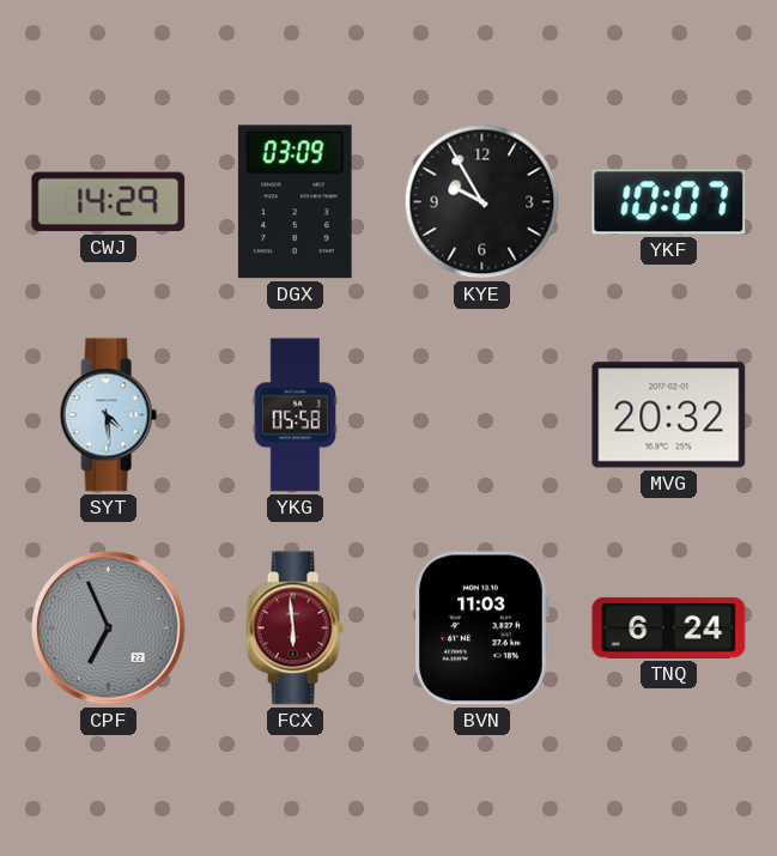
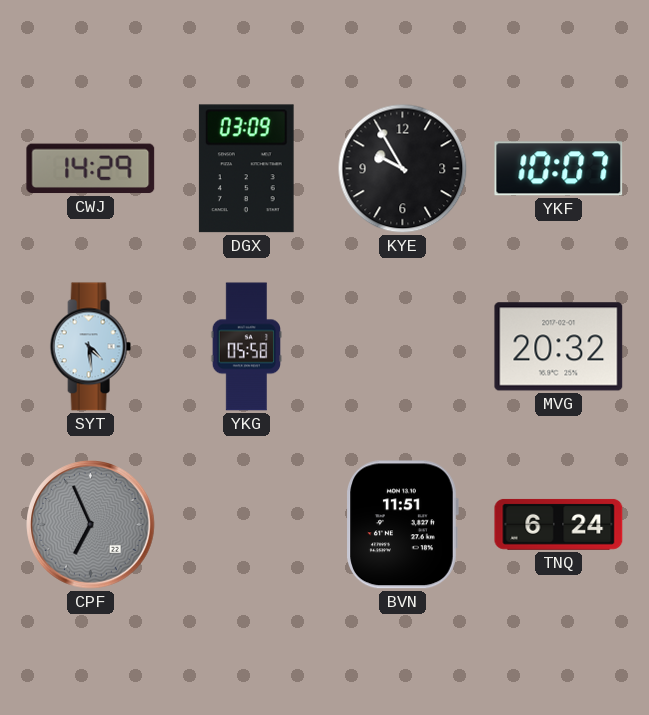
FCX: 5:59 -> none
BVN: 11:03 -> 11:51
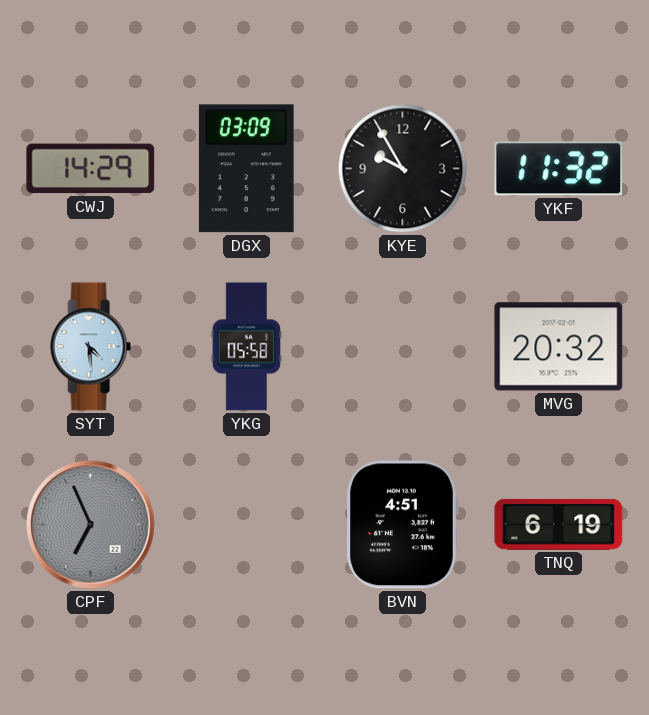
YKF: 10:07 -> 11:32
BVN: 11:51 -> 4:51
TNQ: 6:24 -> 6:19
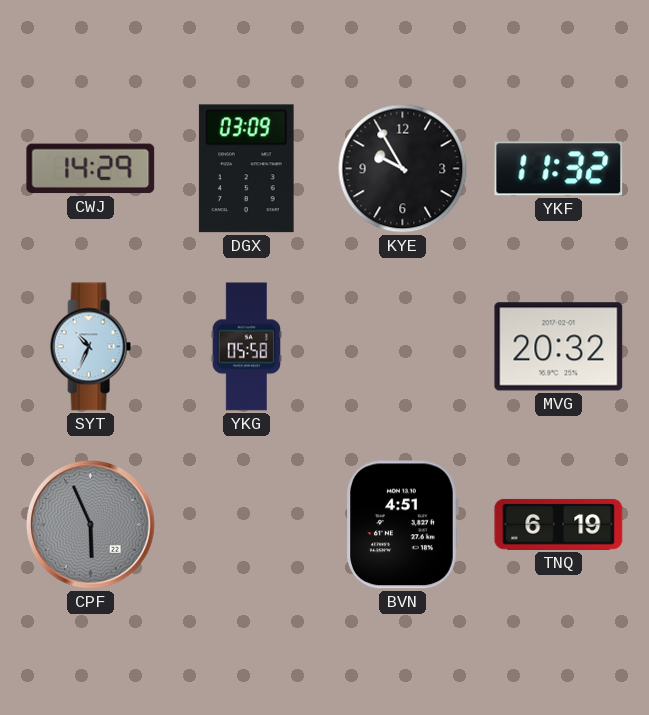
SYT: 4:29 -> 10:34
CPF: 6:56 -> 5:56
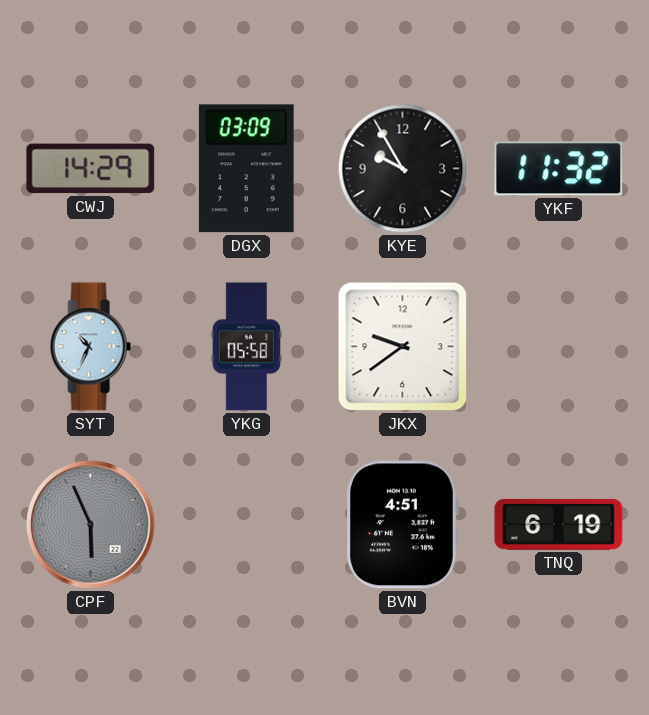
JKX: none -> 9:39
MVG: 20:32 -> none
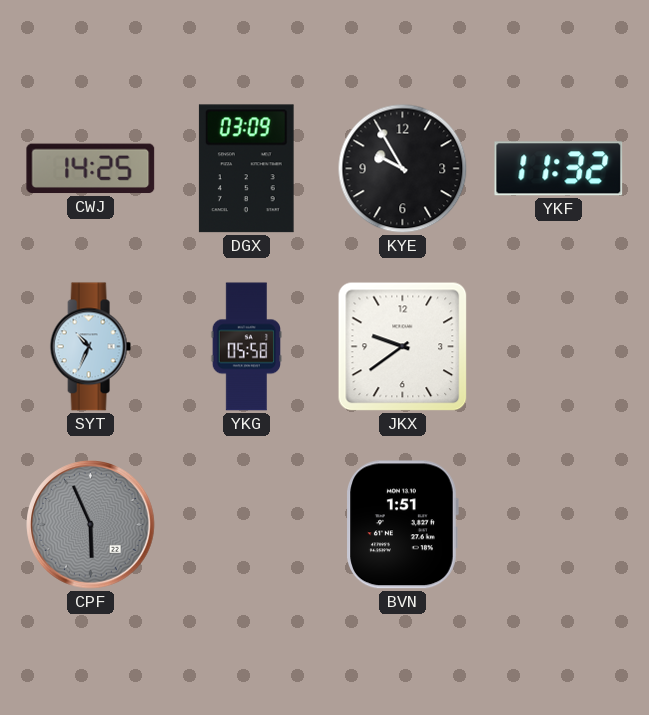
CWJ: 14:29 -> 14:25
BVN: 4:51 -> 1:51
TNQ: 6:19 -> none
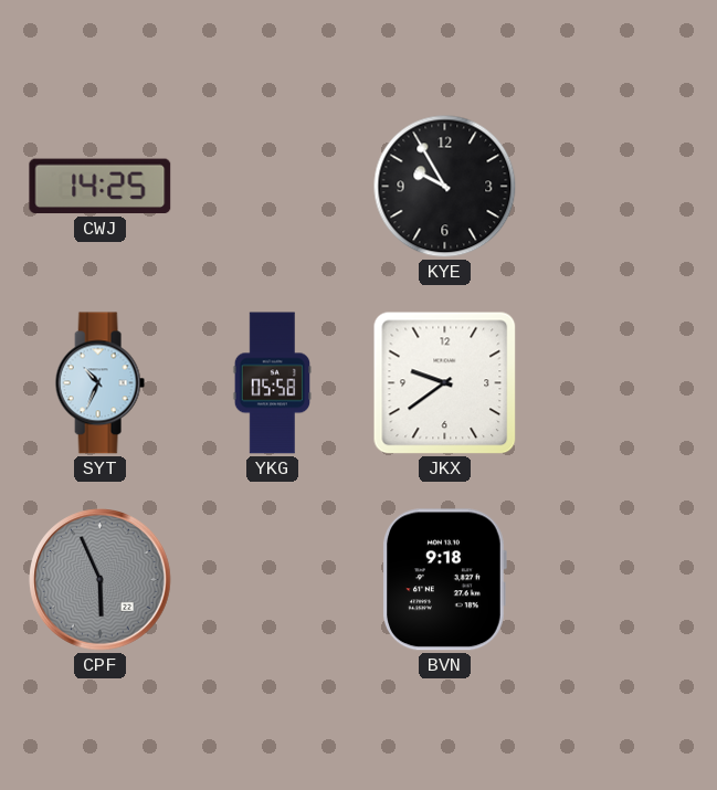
DGX: 03:09 -> none
YKF: 11:32 -> none
BVN: 1:51 -> 9:18
